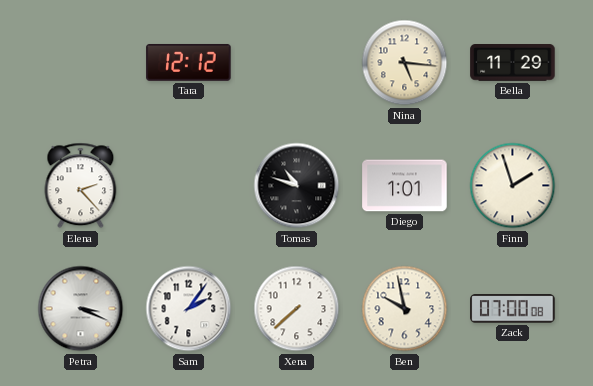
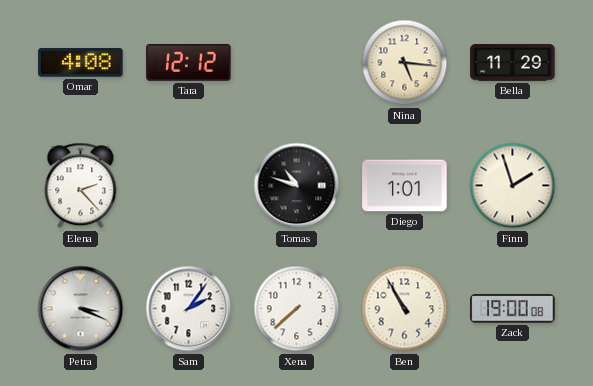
Omar: none -> 4:08
Ben: 9:58 -> 10:55
Zack: 07:00 -> 19:00
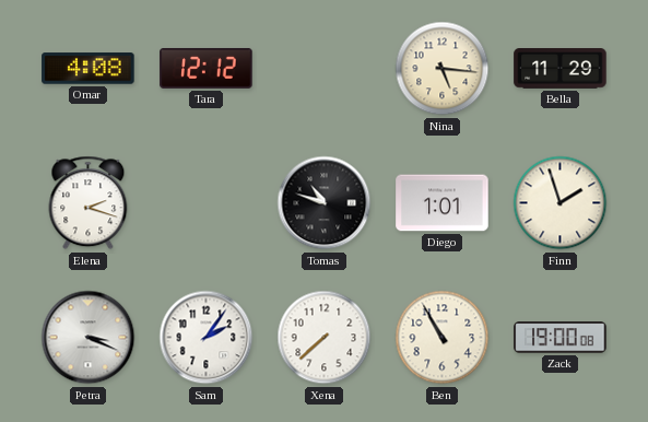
Elena: 2:23 -> 2:18
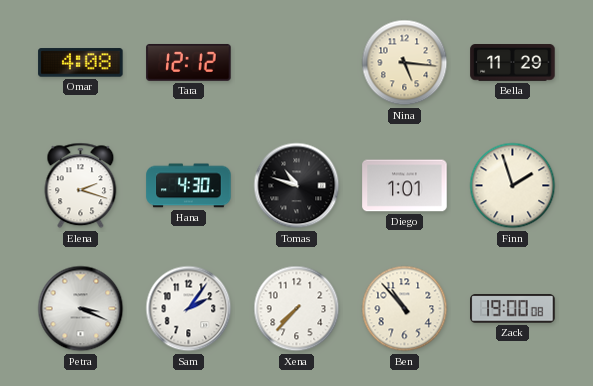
Hana: none -> 4:30
Xena: 7:38 -> 7:37
Ben: 10:55 -> 10:53
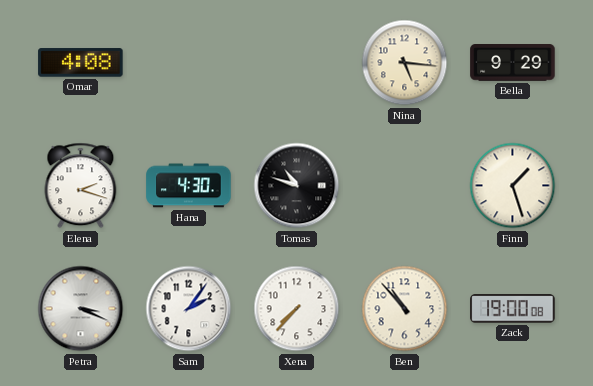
Tara: 12:12 -> none
Bella: 11:29 -> 9:29
Diego: 1:01 -> none
Finn: 1:57 -> 1:27
